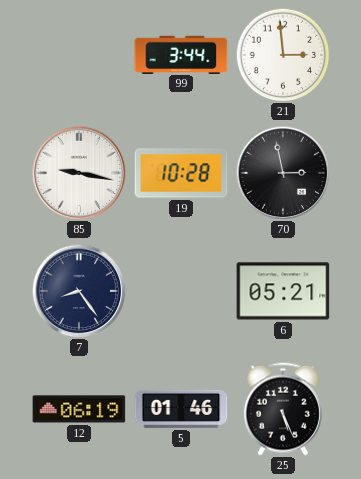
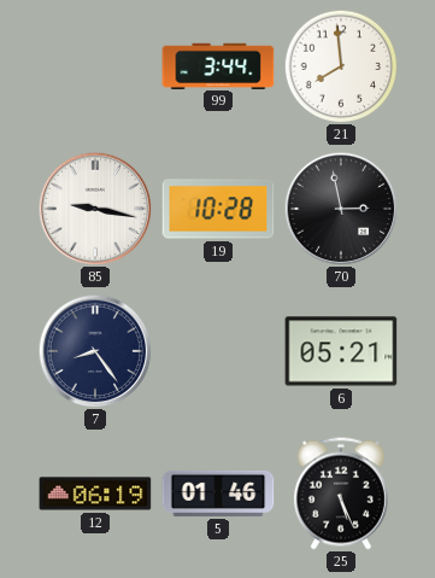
21: 2:59 -> 7:59
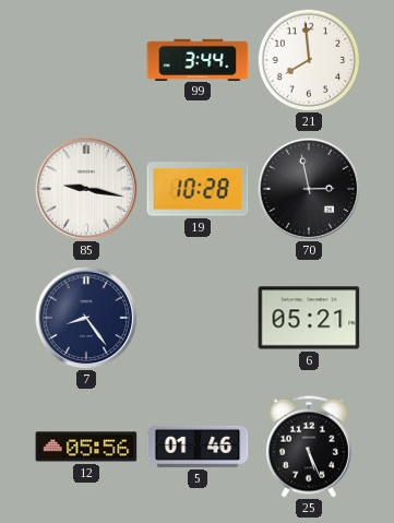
12: 06:19 -> 05:56
